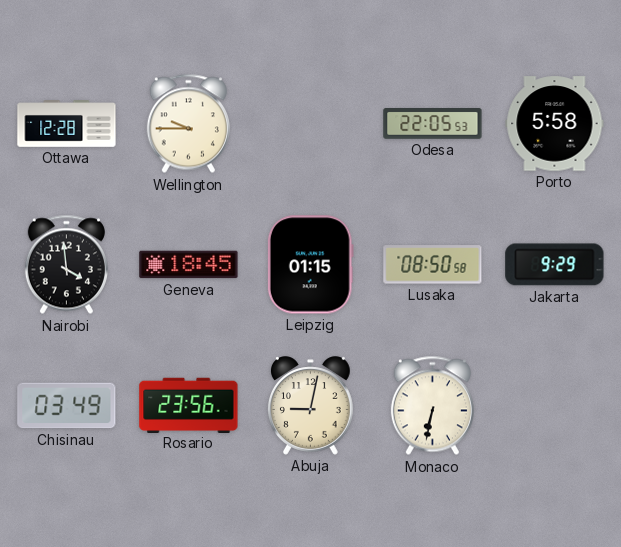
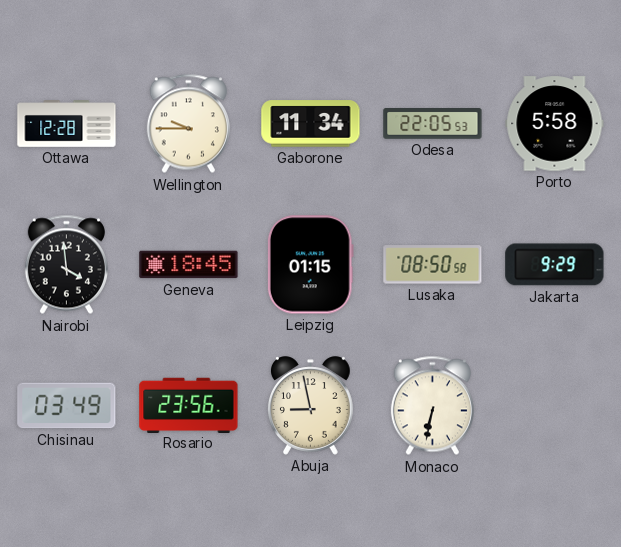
Gaborone: none -> 11:34
Abuja: 9:02 -> 8:58
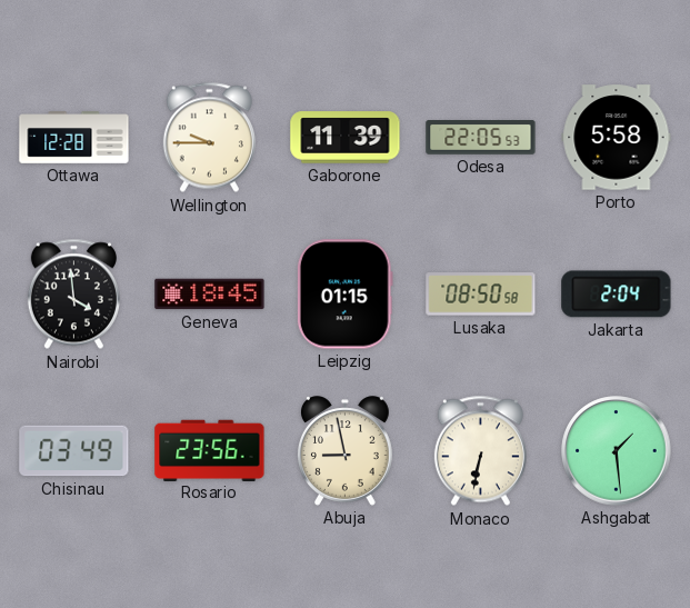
Gaborone: 11:34 -> 11:39
Jakarta: 9:29 -> 2:04
Ashgabat: none -> 1:29
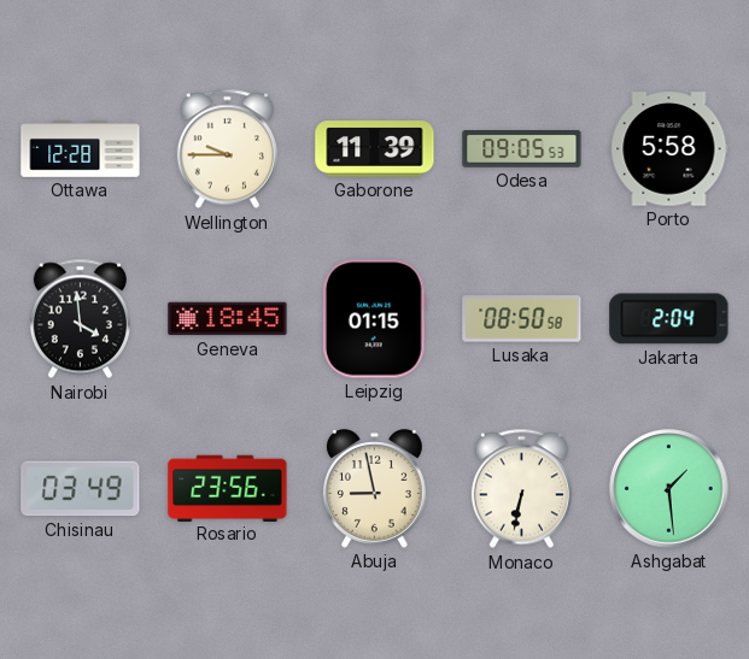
Odesa: 22:05 -> 09:05
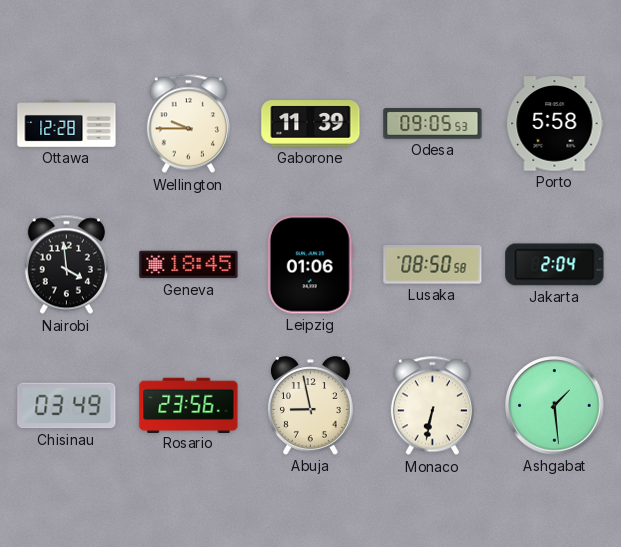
Leipzig: 01:15 -> 01:06
